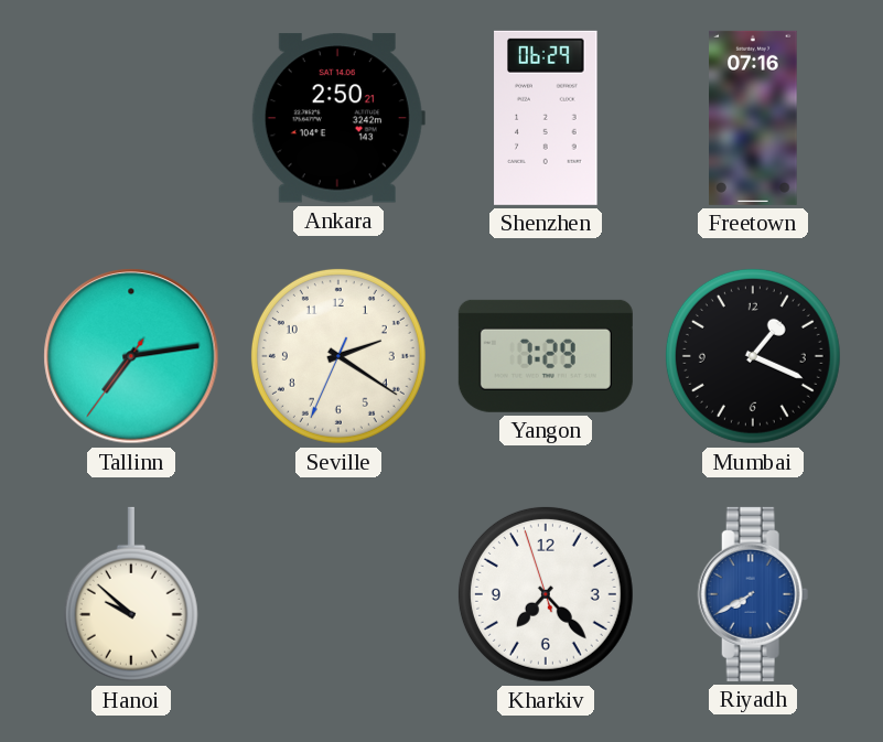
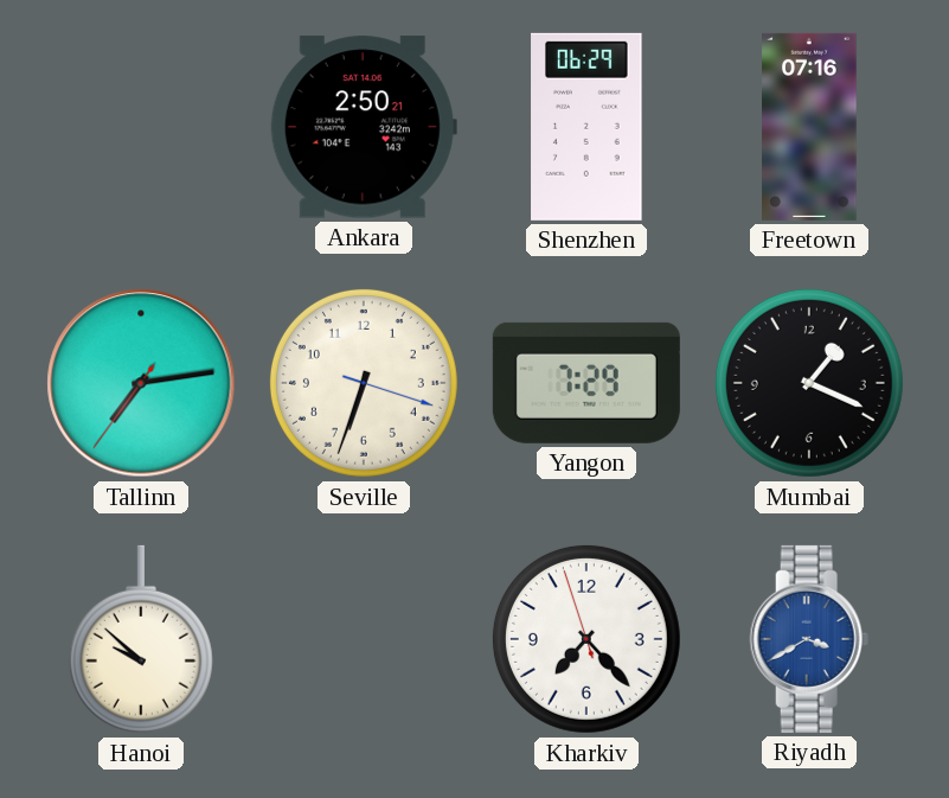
Seville: 2:20 -> 6:33
Riyadh: 7:40 -> 3:40
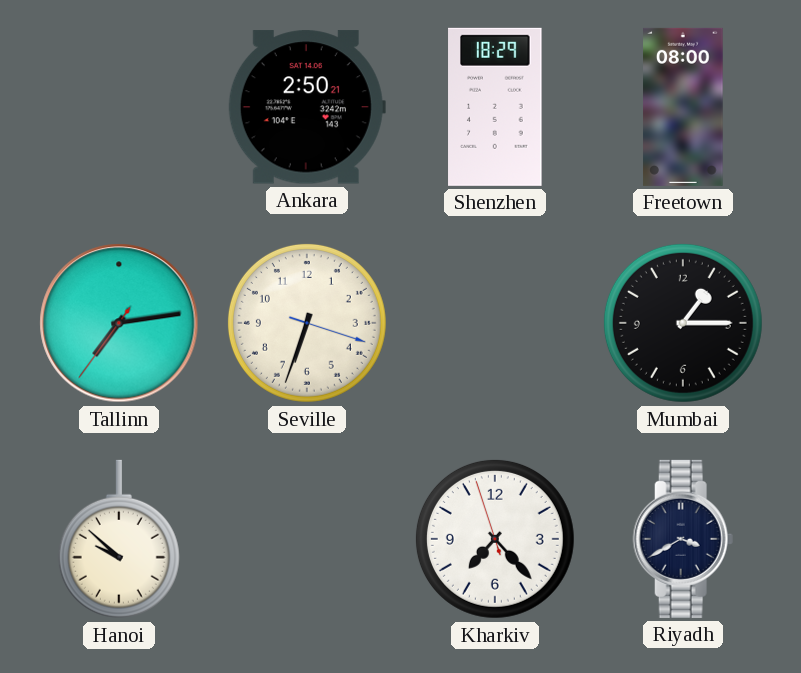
Shenzhen: 06:29 -> 18:29
Freetown: 07:16 -> 08:00
Yangon: 7:29 -> none
Mumbai: 1:19 -> 1:15
Riyadh dial: blue -> navy
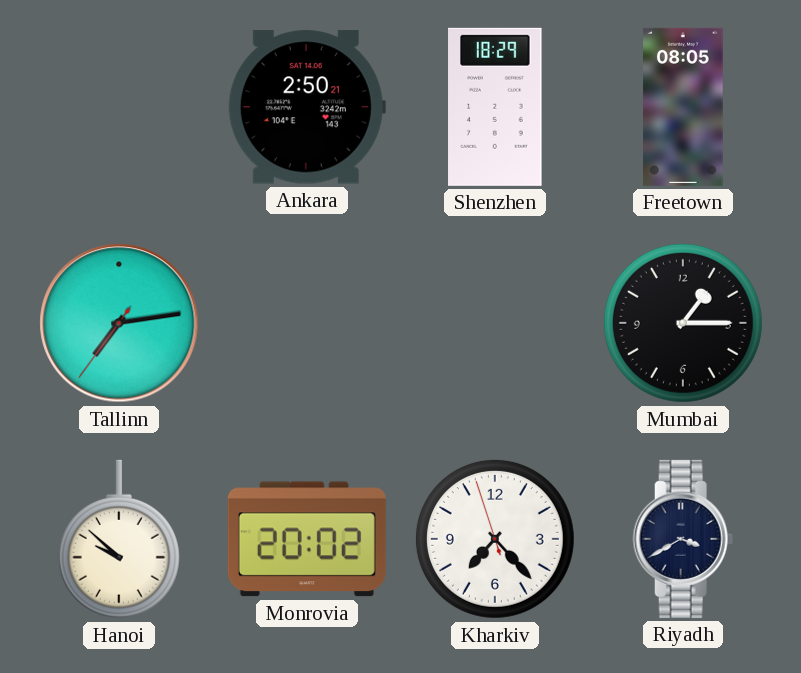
Freetown: 08:00 -> 08:05
Seville: 6:33 -> none
Monrovia: none -> 20:02
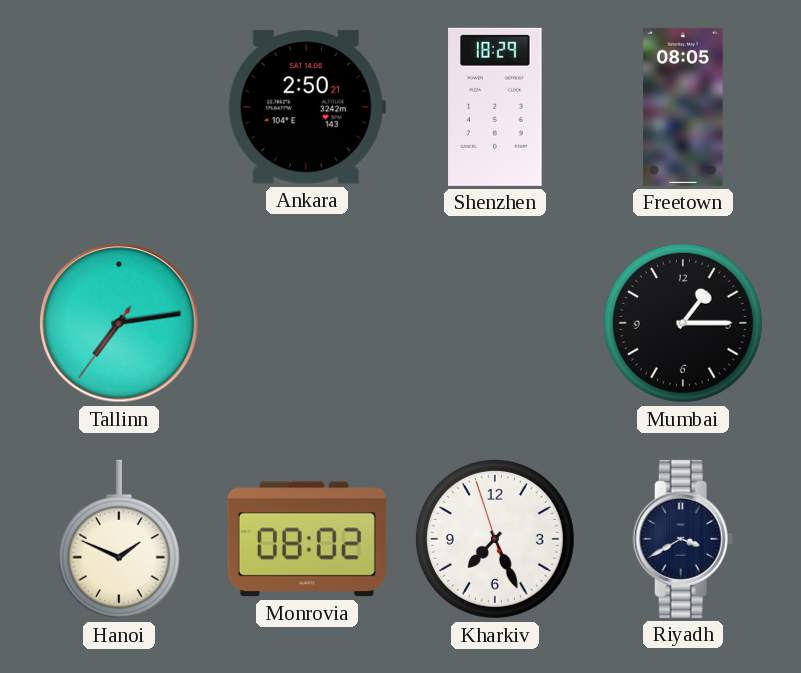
Hanoi: 9:52 -> 1:49
Monrovia: 20:02 -> 08:02
Kharkiv: 7:22 -> 7:25
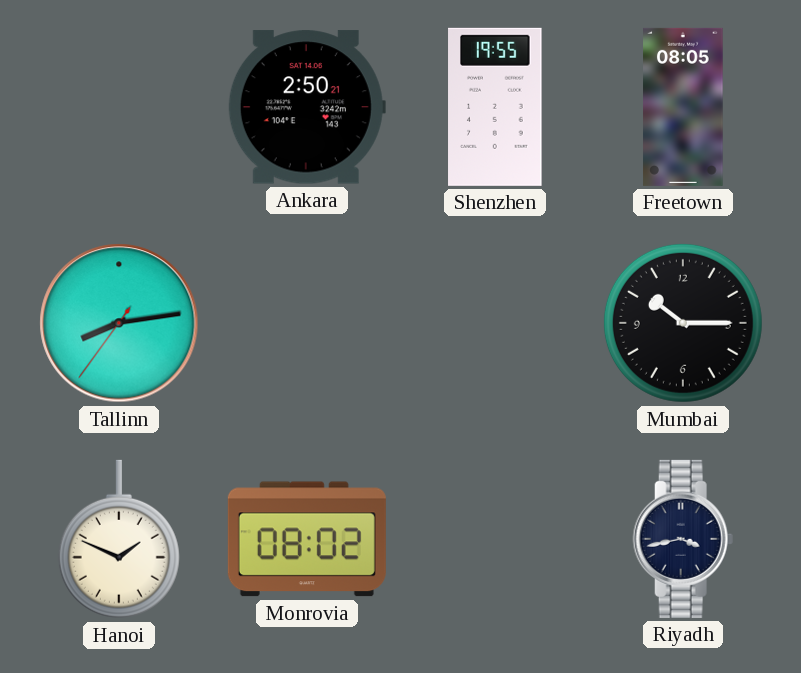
Shenzhen: 18:29 -> 19:55
Tallinn: 7:13 -> 8:13
Mumbai: 1:15 -> 10:15
Kharkiv: 7:25 -> none
Riyadh: 3:40 -> 3:43
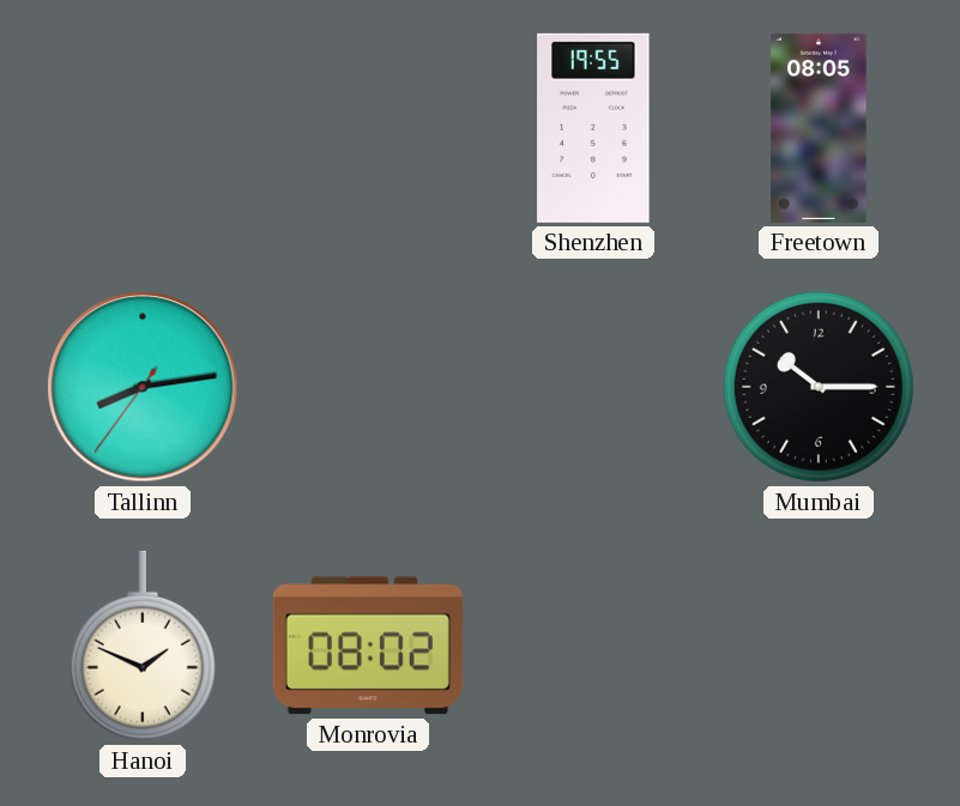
Ankara: 2:50 -> none
Riyadh: 3:43 -> none
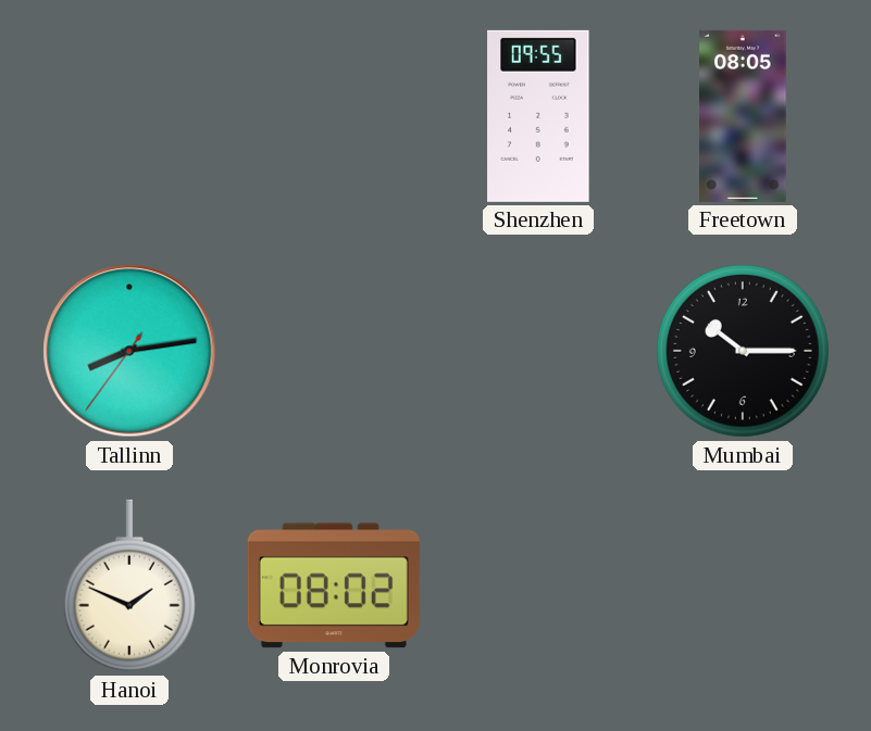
Shenzhen: 19:55 -> 09:55
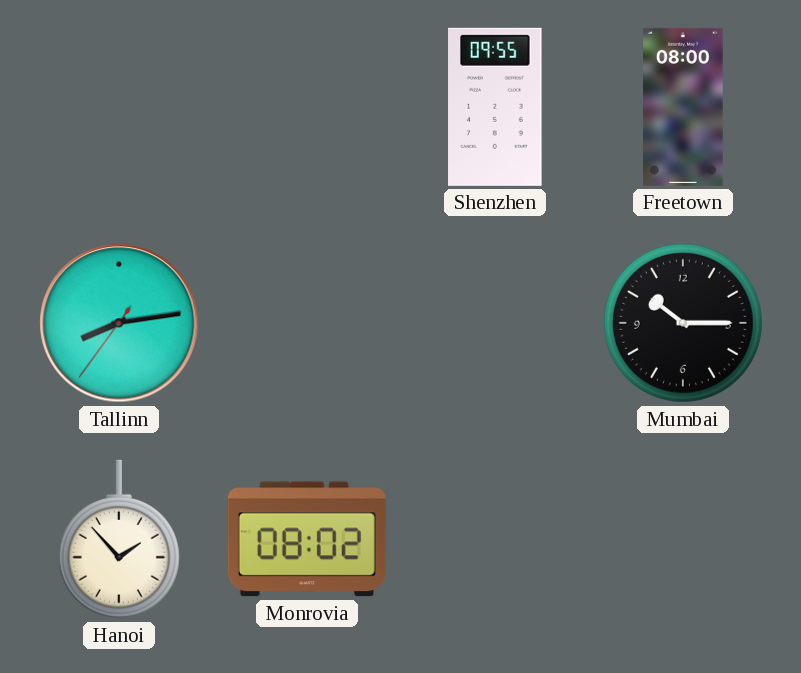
Freetown: 08:05 -> 08:00
Hanoi: 1:49 -> 1:53
